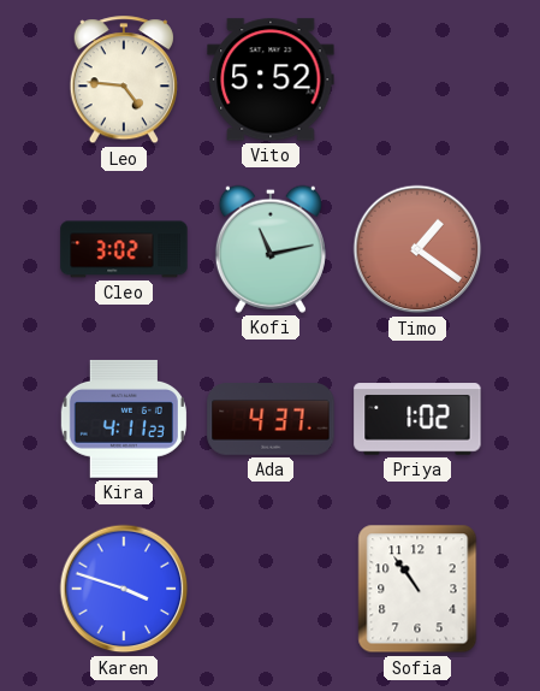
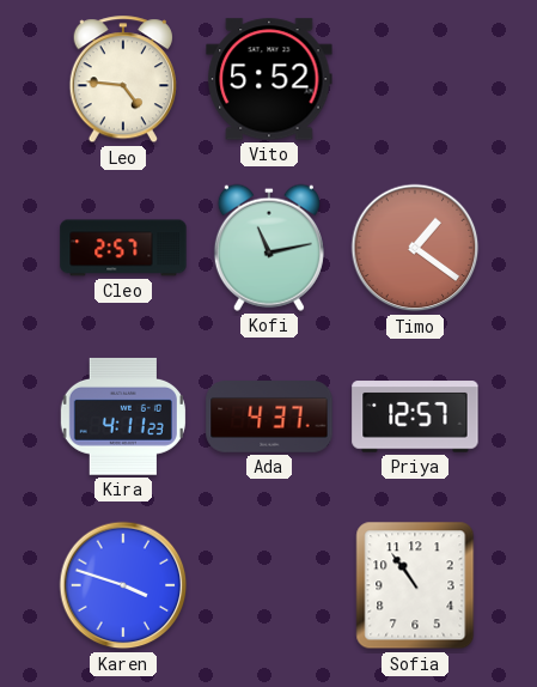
Cleo: 3:02 -> 2:57
Priya: 1:02 -> 12:57
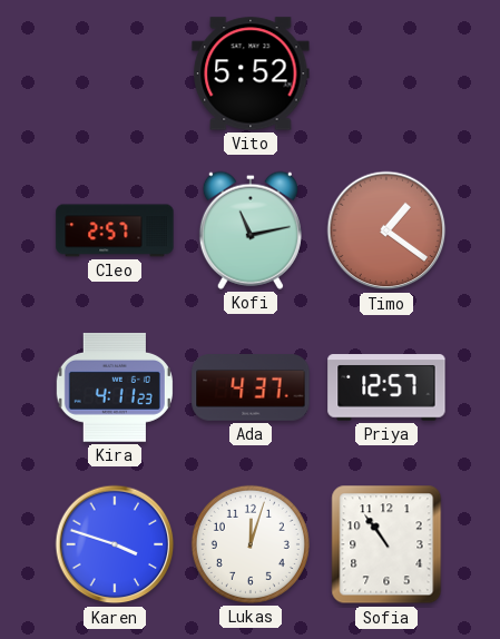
Leo: 4:46 -> none
Lukas: none -> 12:03
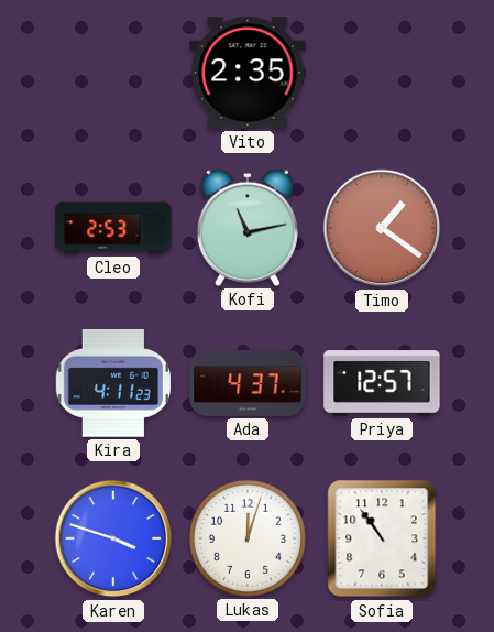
Vito: 5:52 -> 2:35
Cleo: 2:57 -> 2:53
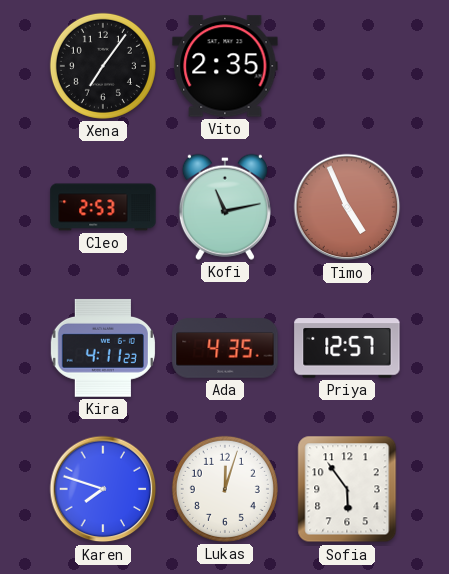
Xena: none -> 7:06
Timo: 1:21 -> 4:56
Ada: 4:37 -> 4:35
Karen: 3:48 -> 7:48
Sofia: 10:54 -> 5:54
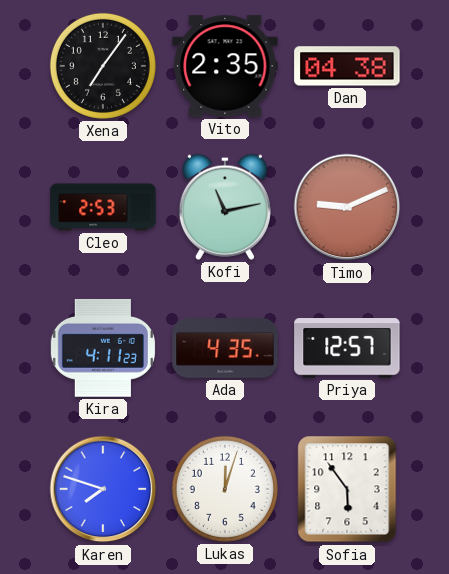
Dan: none -> 04:38
Timo: 4:56 -> 9:11
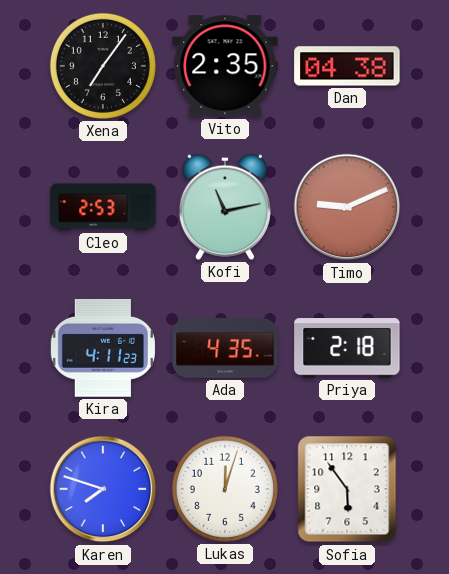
Priya: 12:57 -> 2:18
